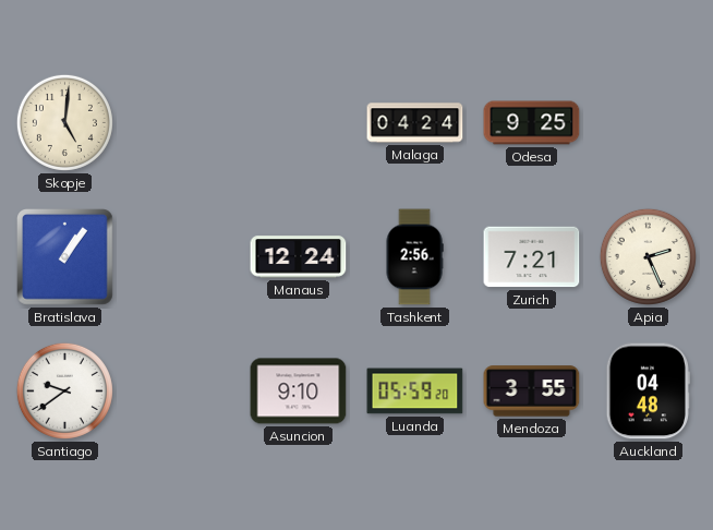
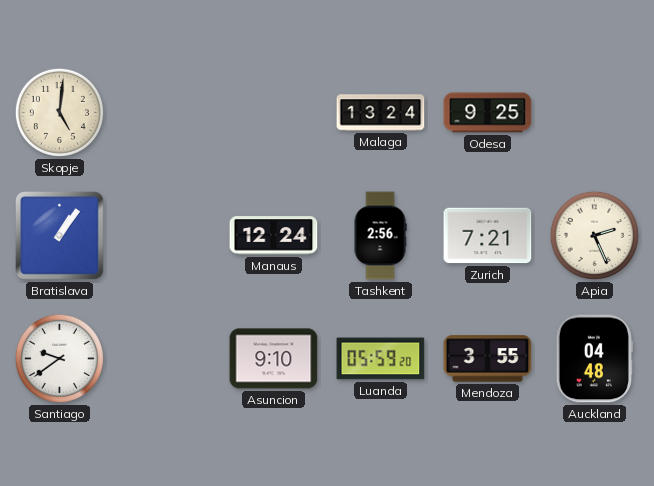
Malaga: 04:24 -> 13:24
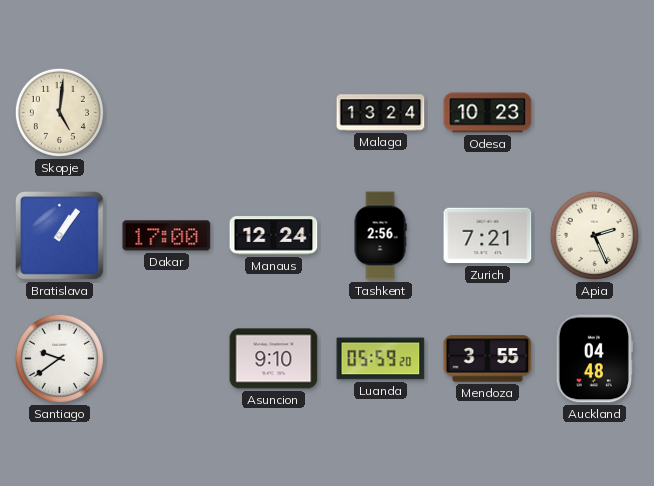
Odesa: 9:25 -> 10:23
Dakar: none -> 17:00
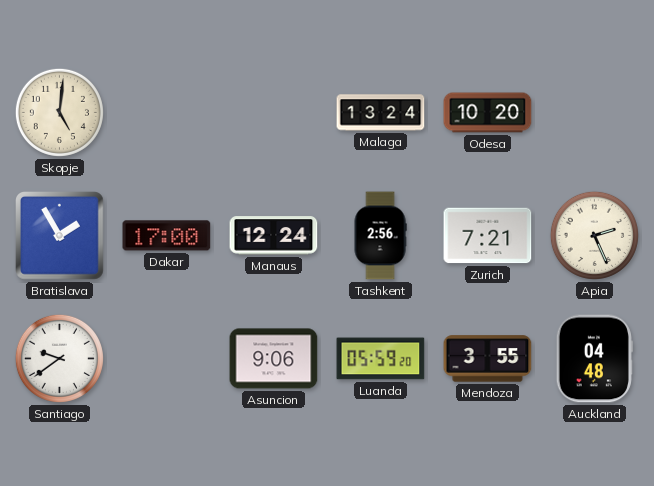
Odesa: 10:23 -> 10:20
Bratislava: 1:06 -> 1:55
Asuncion: 9:10 -> 9:06
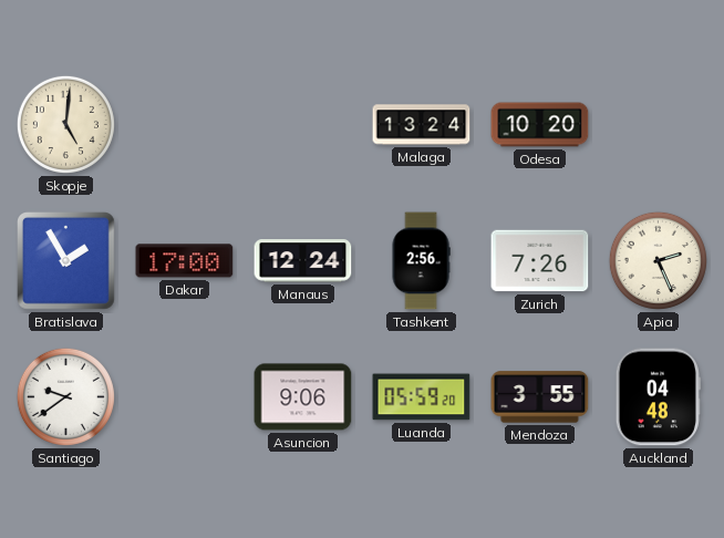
Zurich: 7:21 -> 7:26
